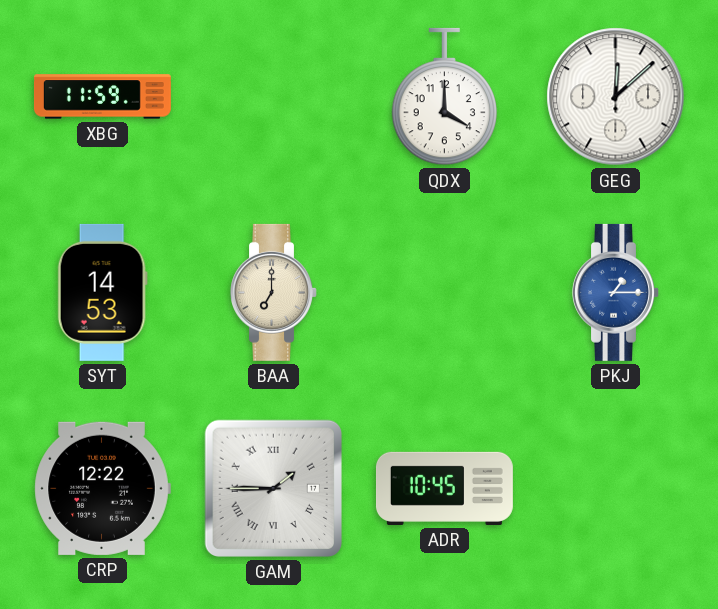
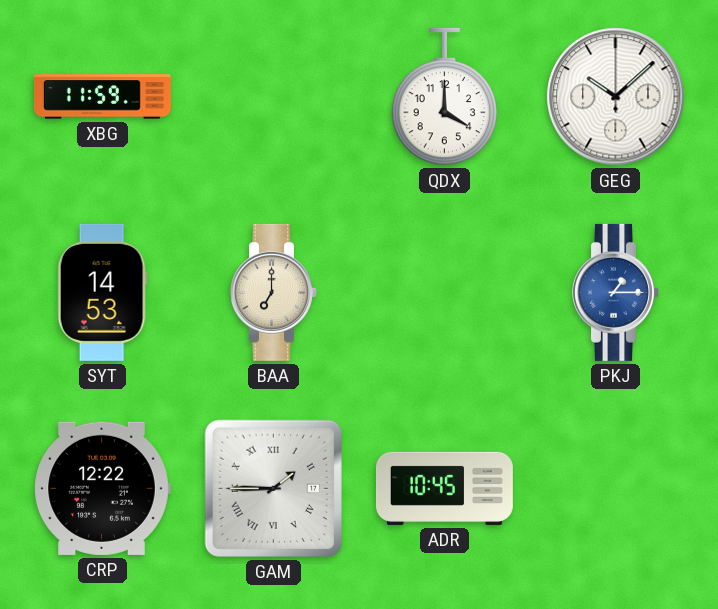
GEG: 12:08 -> 10:08
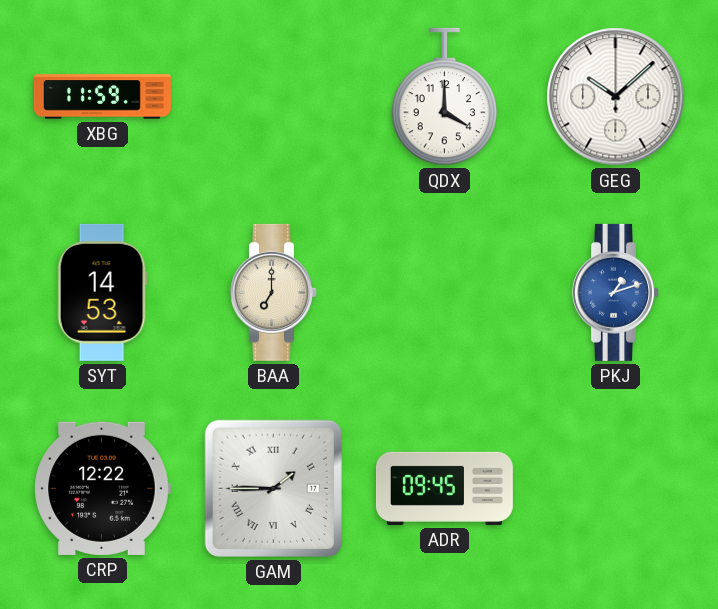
PKJ: 1:15 -> 1:12
ADR: 10:45 -> 09:45
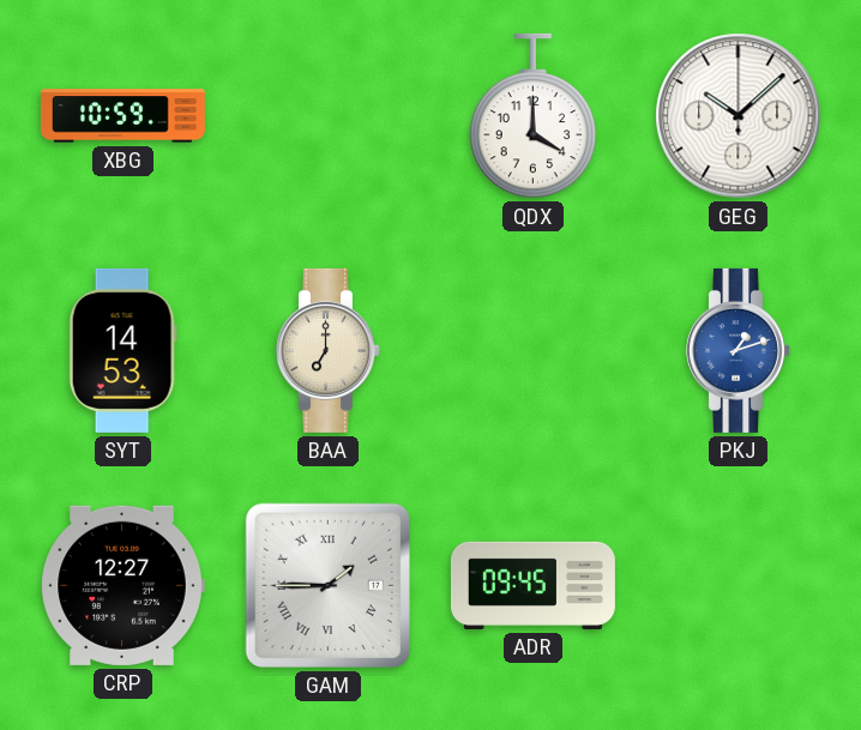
XBG: 11:59 -> 10:59
CRP: 12:22 -> 12:27
